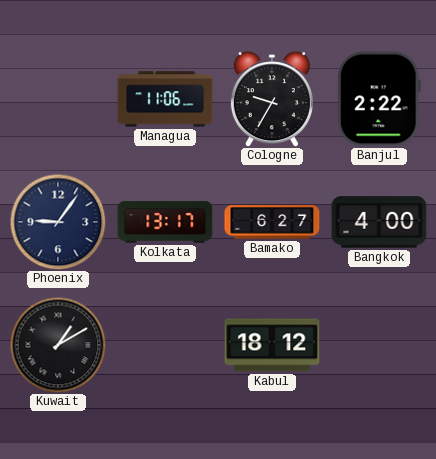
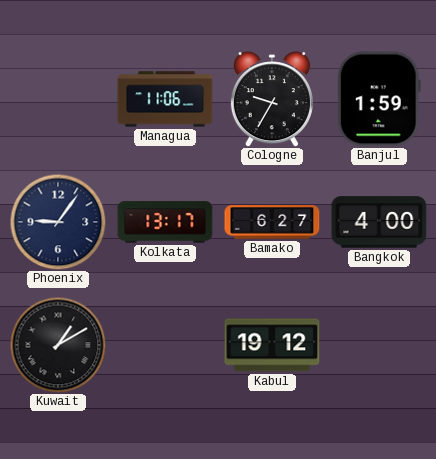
Banjul: 2:22 -> 1:59
Kabul: 18:12 -> 19:12
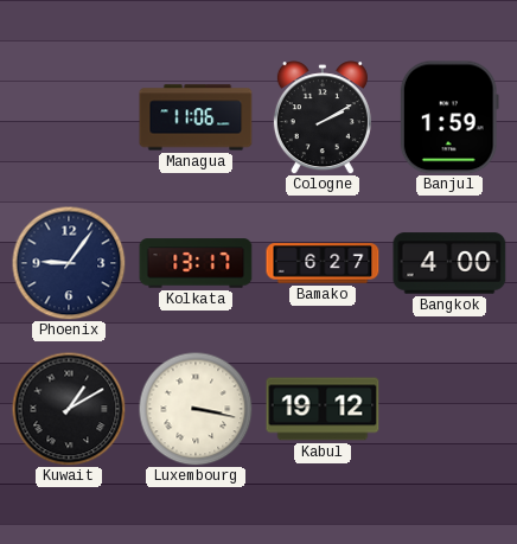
Cologne: 9:35 -> 2:10
Luxembourg: none -> 3:17
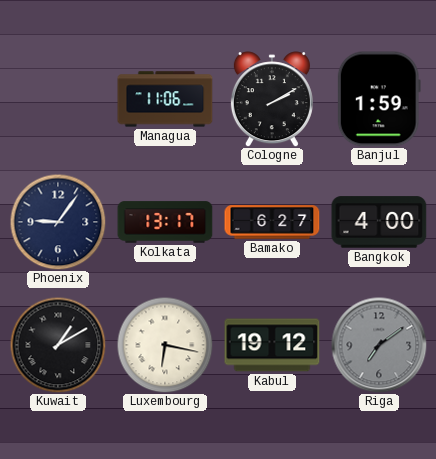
Luxembourg: 3:17 -> 6:17
Riga: none -> 7:09
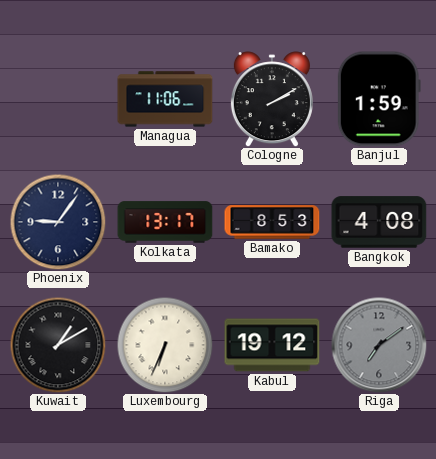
Bamako: 6:27 -> 8:53
Bangkok: 4:00 -> 4:08
Luxembourg: 6:17 -> 6:34
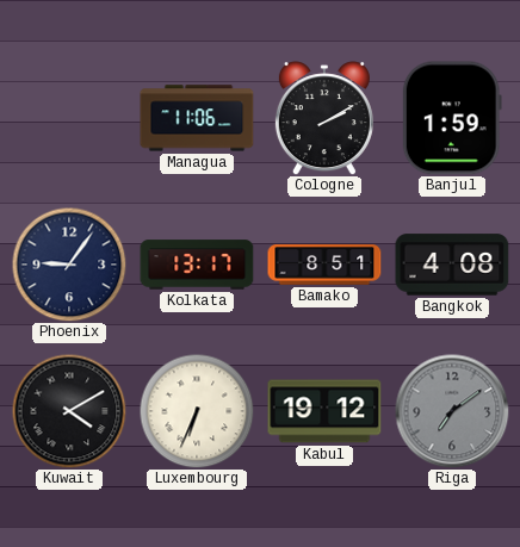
Bamako: 8:53 -> 8:51
Kuwait: 1:10 -> 4:10
